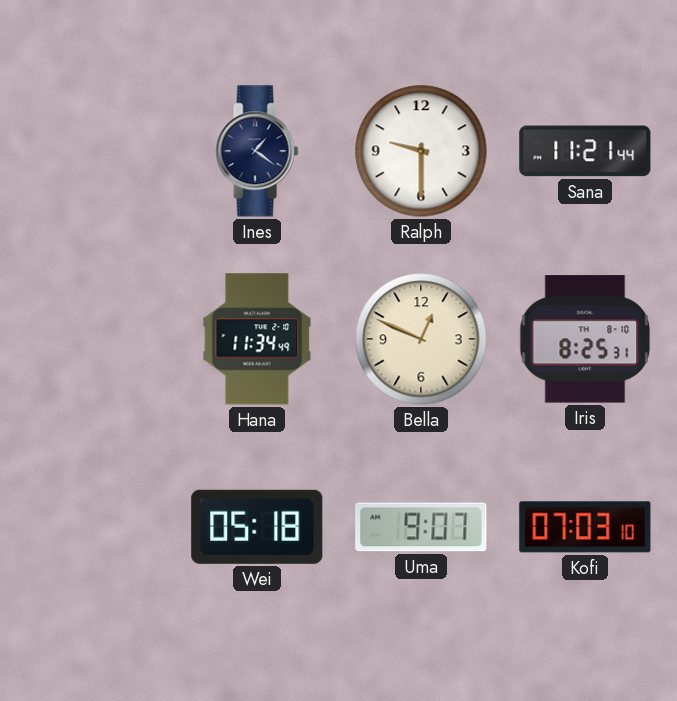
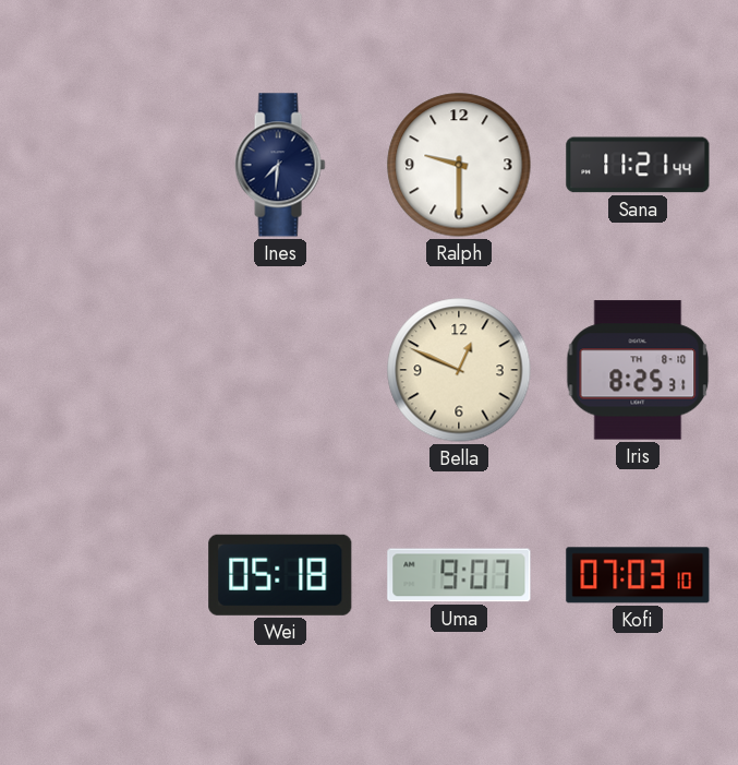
Ines: 1:21 -> 7:31
Hana: 11:34 -> none
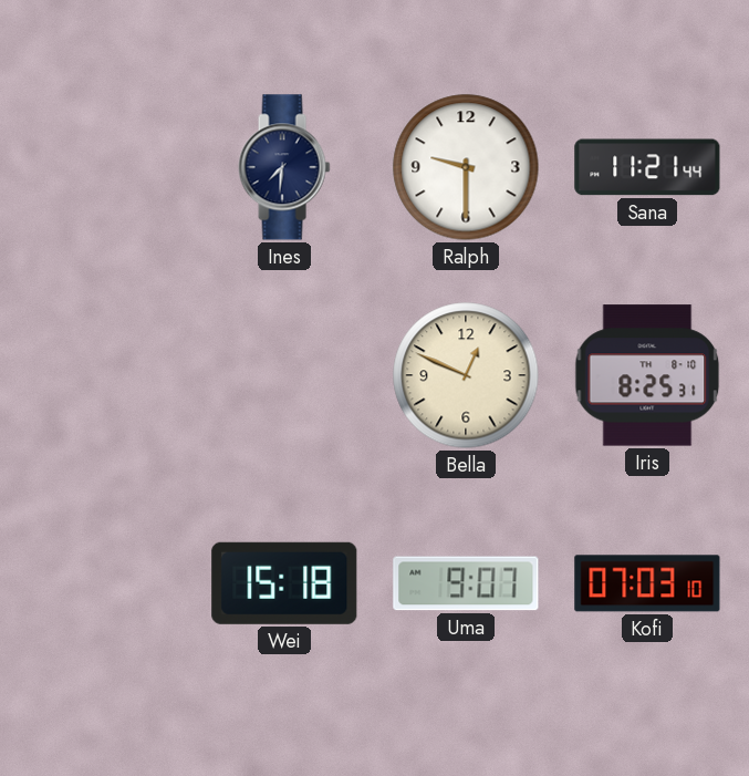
Wei: 05:18 -> 15:18
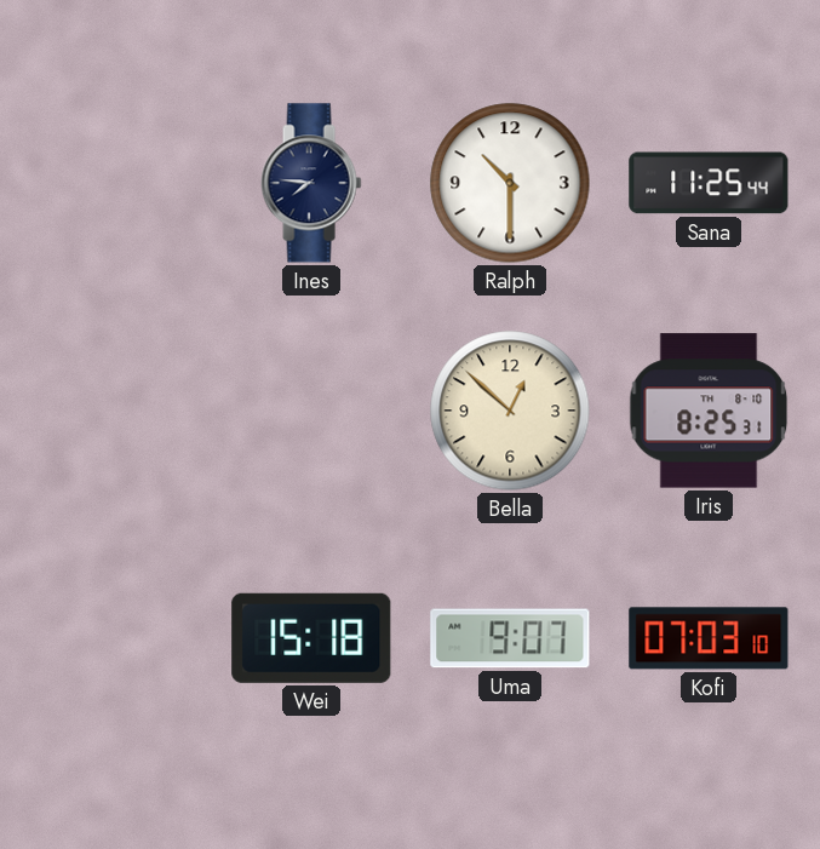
Ines: 7:31 -> 7:46
Ralph: 9:30 -> 10:30
Sana: 11:21 -> 11:25
Bella: 12:49 -> 12:52
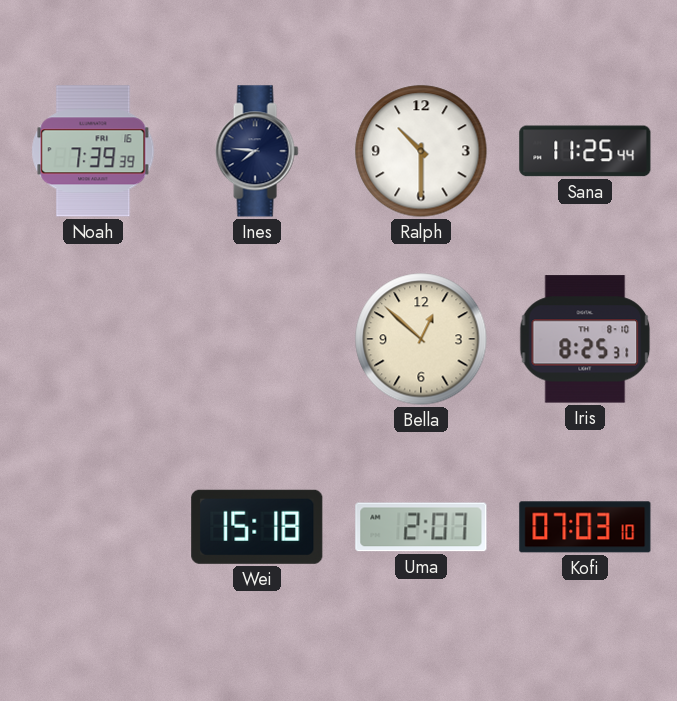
Noah: none -> 7:39
Uma: 9:07 -> 2:07
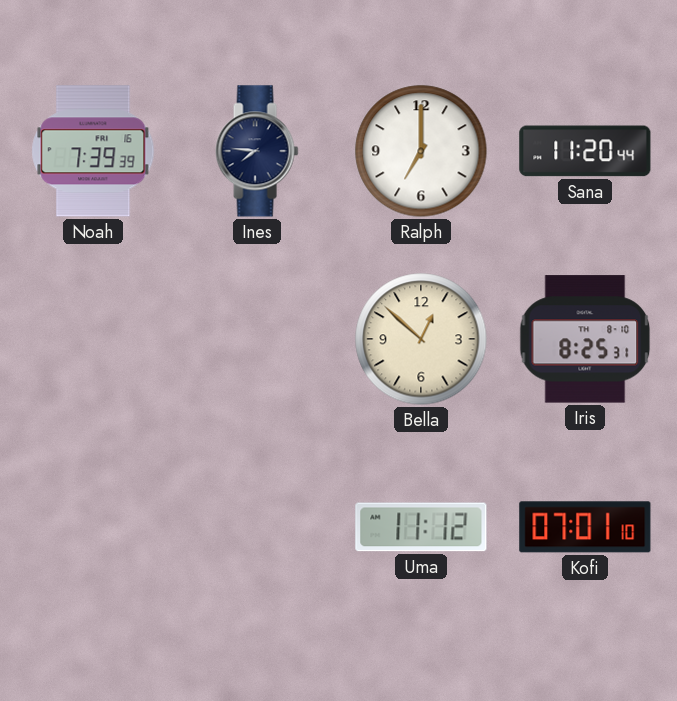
Ralph: 10:30 -> 7:00
Sana: 11:25 -> 11:20
Wei: 15:18 -> none
Uma: 2:07 -> 11:12
Kofi: 07:03 -> 07:01
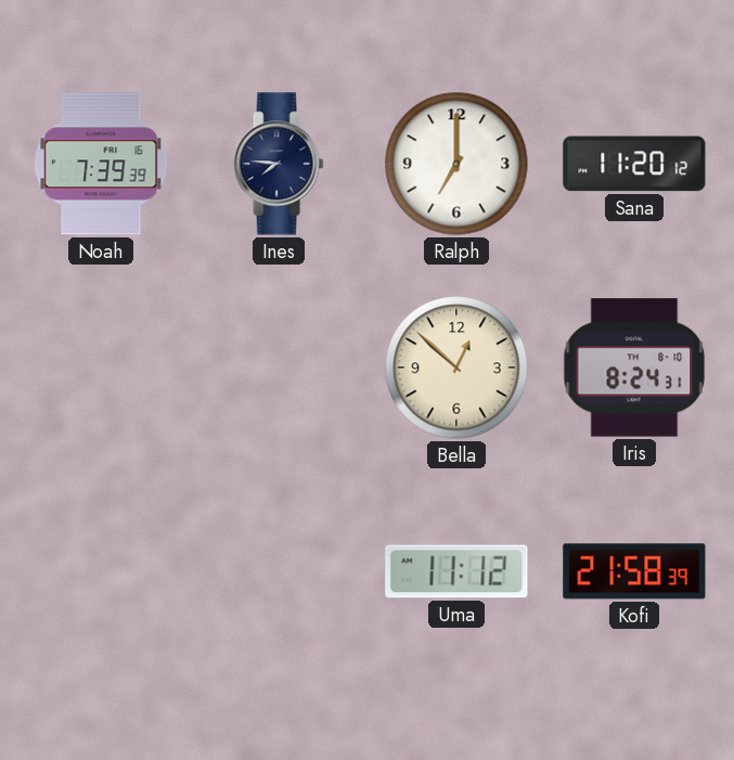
Sana: 11:20:44 -> 11:20:12
Iris: 8:25 -> 8:24
Kofi: 07:01 -> 21:58
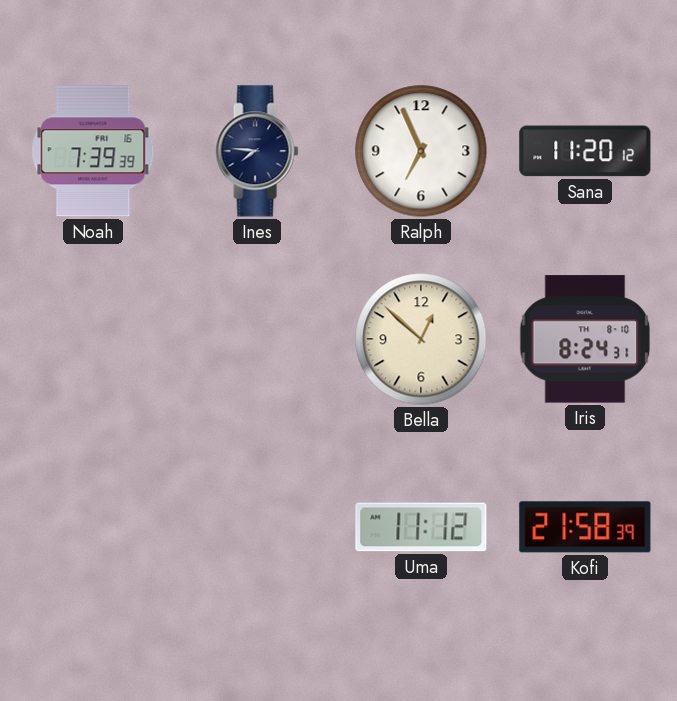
Ralph: 7:00 -> 6:56
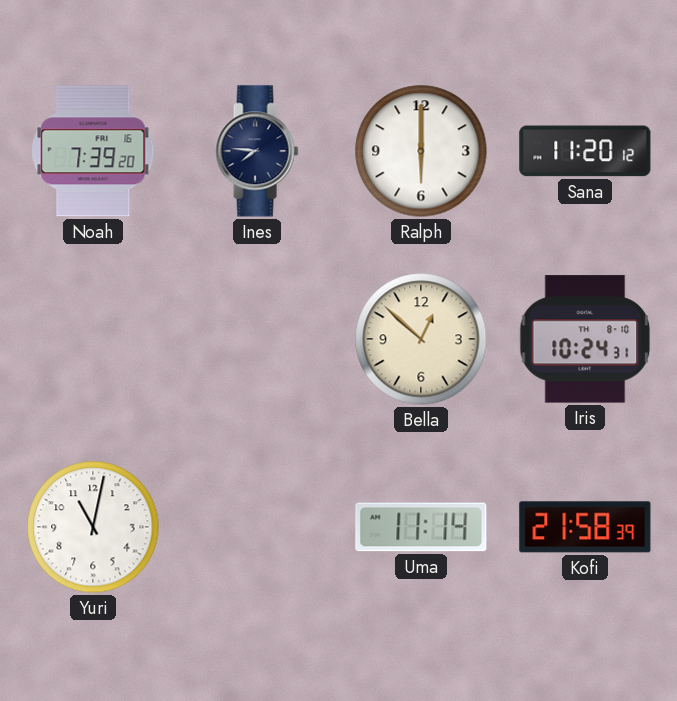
Noah: 7:39:39 -> 7:39:20
Ralph: 6:56 -> 6:00
Iris: 8:24 -> 10:24
Yuri: none -> 11:02
Uma: 11:12 -> 11:14
